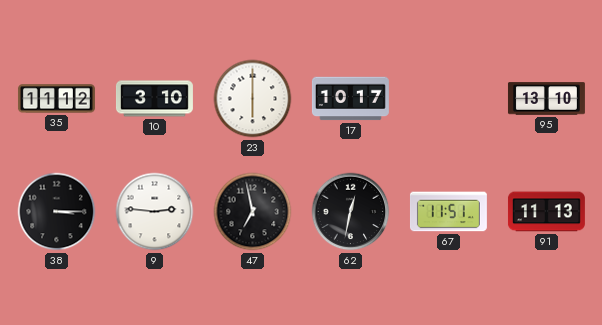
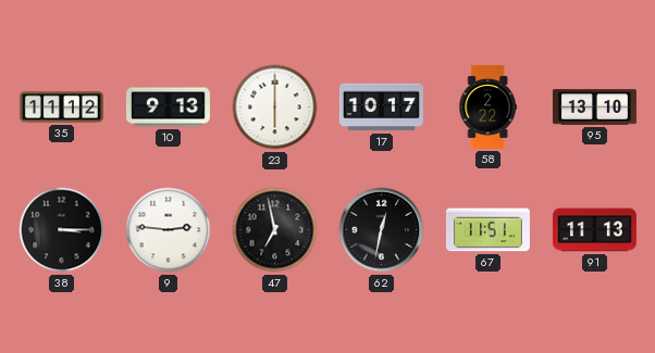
10: 3:10 -> 9:13
58: none -> 2:22
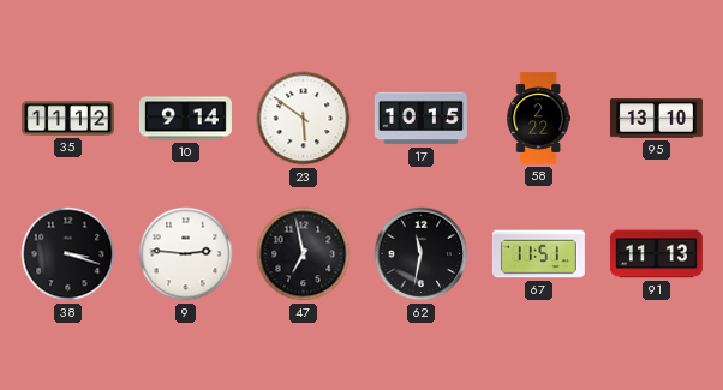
10: 9:13 -> 9:14
23: 6:00 -> 5:51
17: 10:17 -> 10:15
38: 3:15 -> 3:18
62: 12:32 -> 11:32
